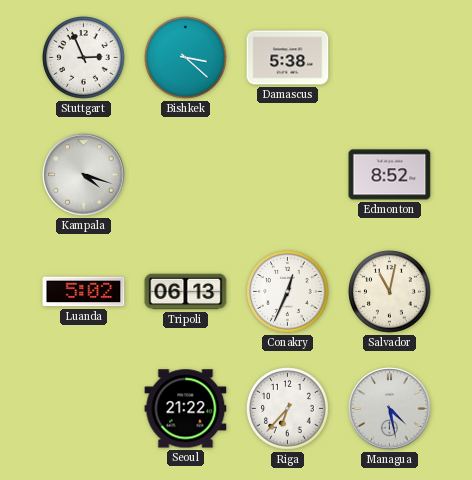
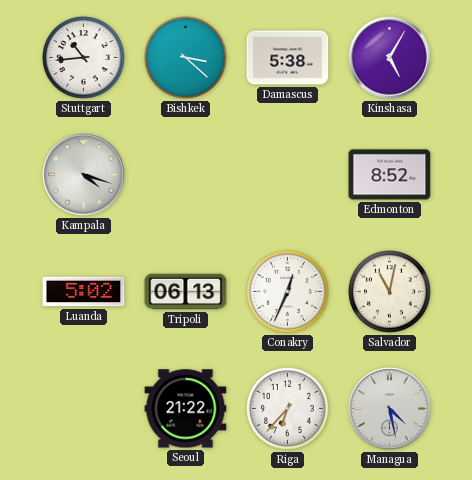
Stuttgart: 2:56 -> 10:44
Kinshasa: none -> 5:05
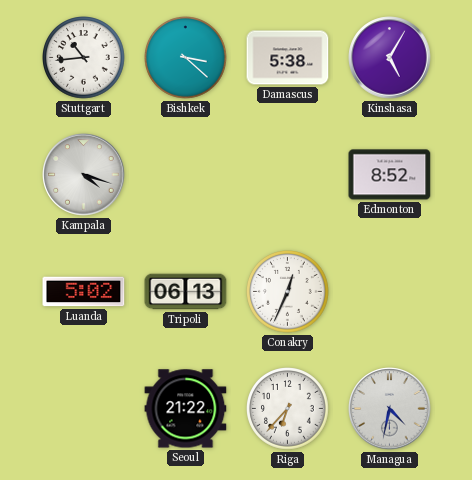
Salvador: 11:02 -> none
Managua: 4:28 -> 4:32
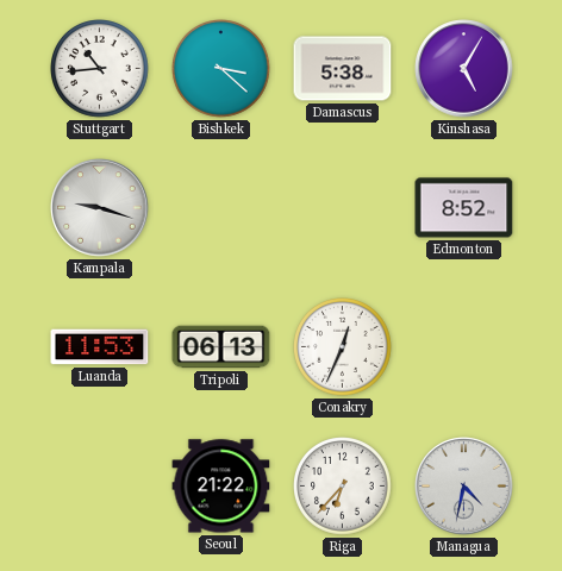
Kampala: 4:18 -> 9:18
Luanda: 5:02 -> 11:53
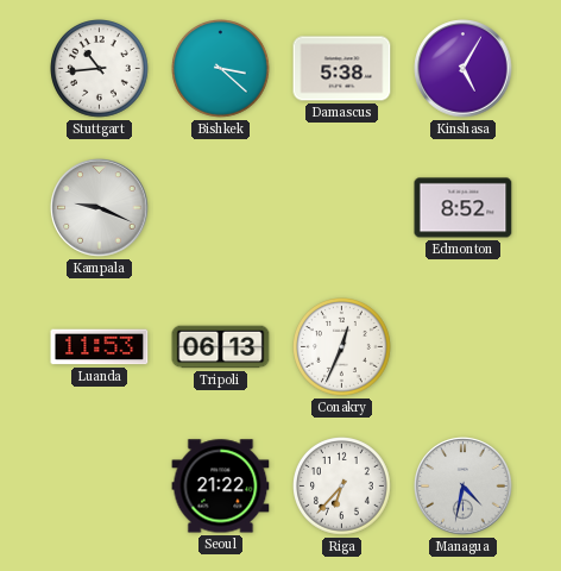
Kampala: 9:18 -> 9:19
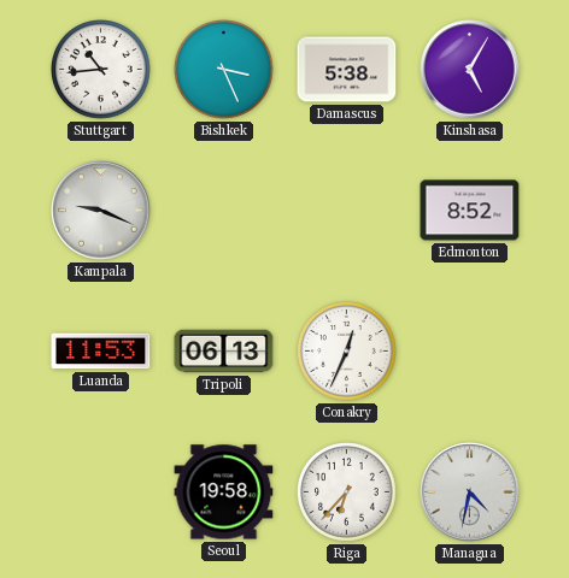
Bishkek: 3:22 -> 3:26
Seoul: 21:22 -> 19:58
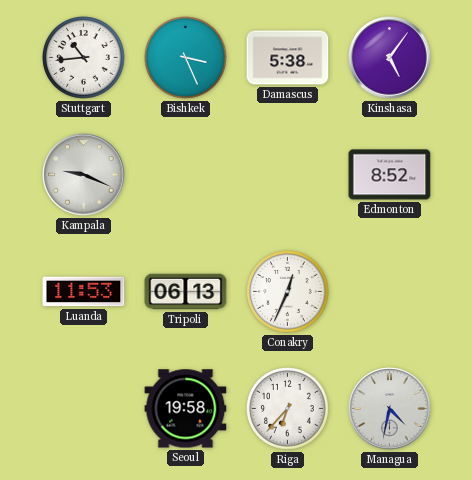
Kinshasa: 5:05 -> 5:06
